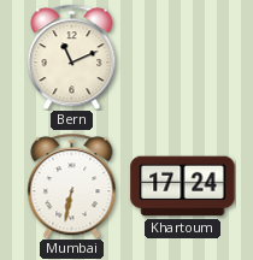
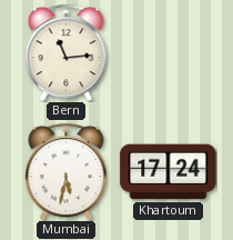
Bern: 11:11 -> 11:14
Mumbai: 6:32 -> 5:32
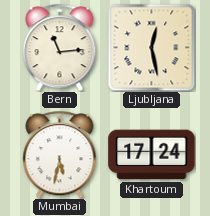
Ljubljana: none -> 12:28
